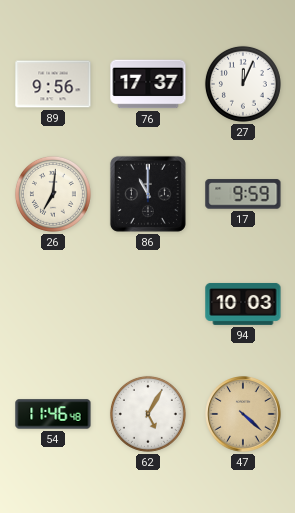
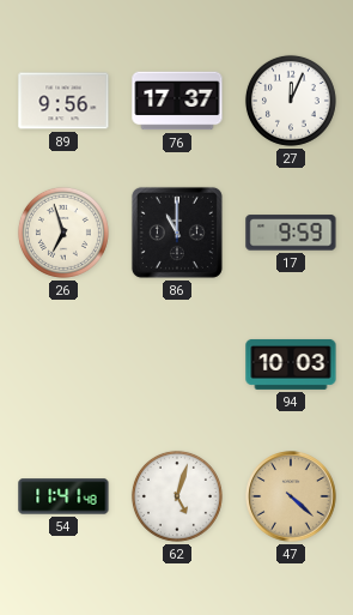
26: 7:01 -> 6:57
54: 11:46 -> 11:41
62: 5:05 -> 5:03
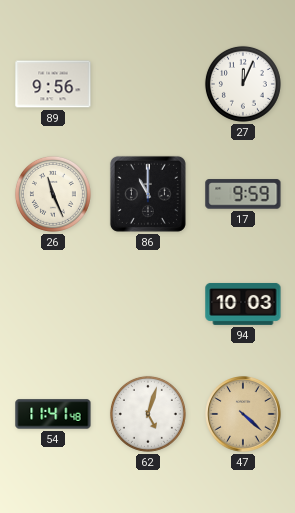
76: 17:37 -> none
26: 6:57 -> 11:26
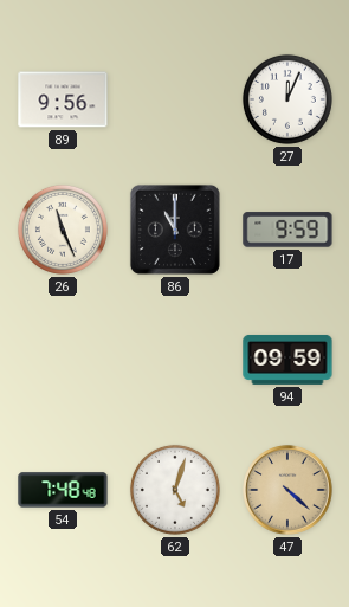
94: 10:03 -> 09:59
54: 11:41 -> 7:48
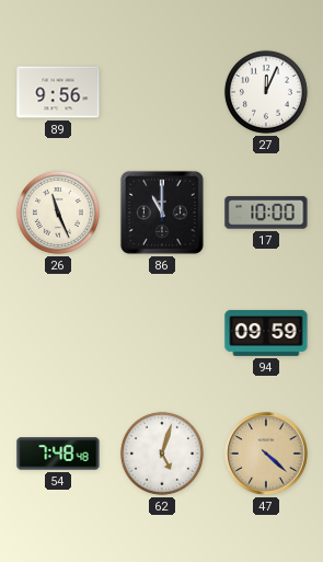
17: 9:59 -> 10:00
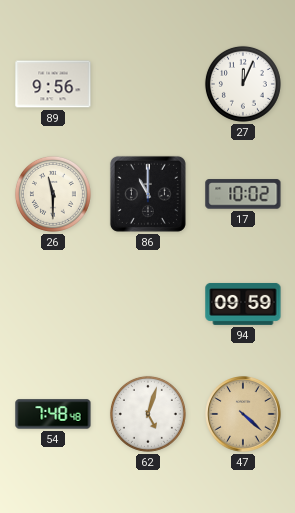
26: 11:26 -> 11:30
17: 10:00 -> 10:02
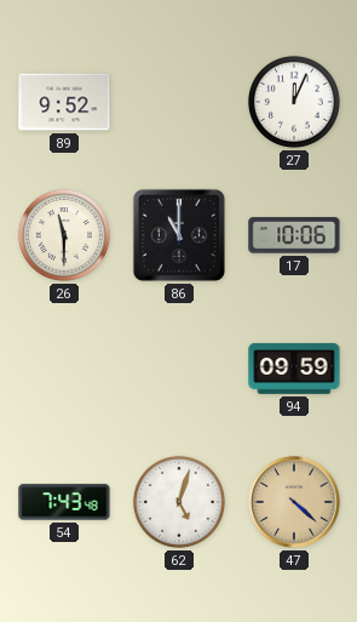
89: 9:56 -> 9:52
17: 10:02 -> 10:06
54: 7:48 -> 7:43
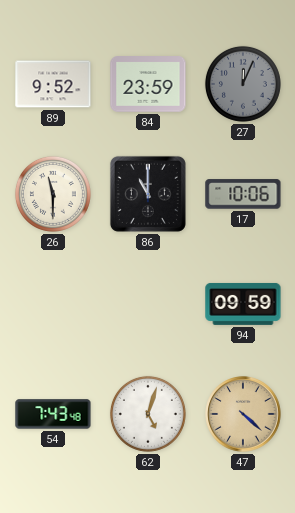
84: none -> 23:59
27 dial: white -> grey
